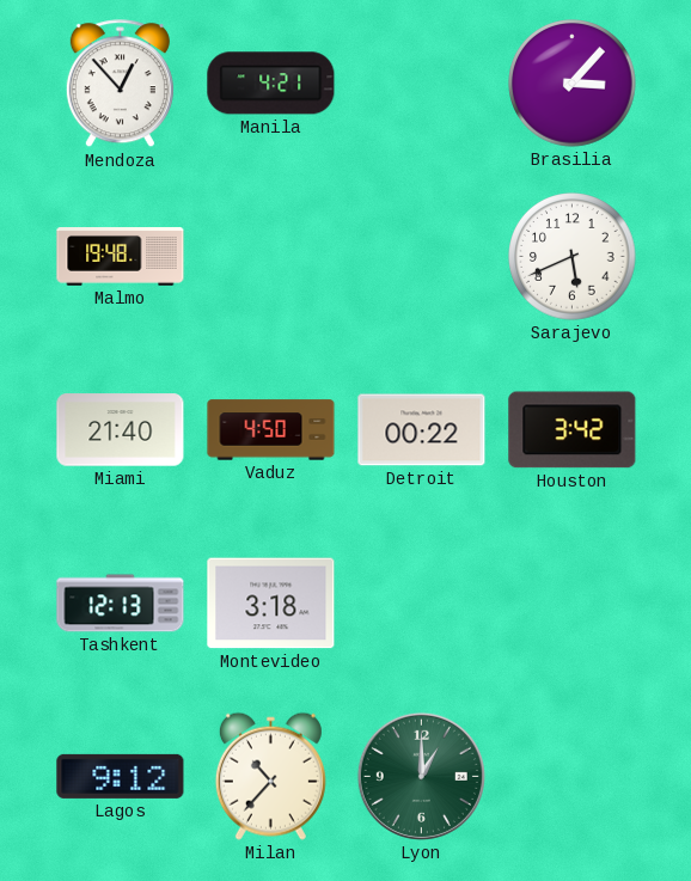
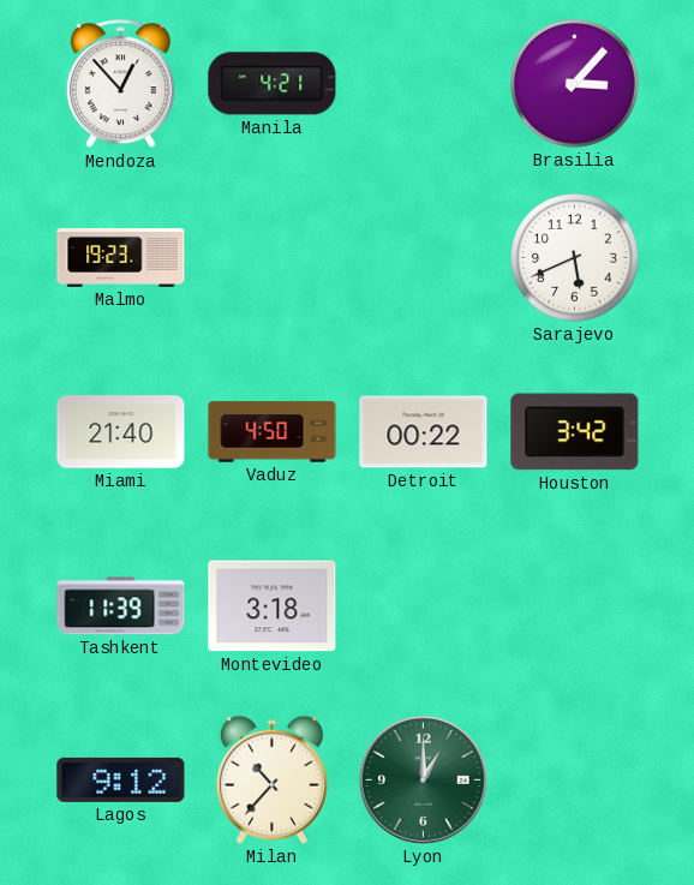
Malmo: 19:48 -> 19:23
Tashkent: 12:13 -> 11:39
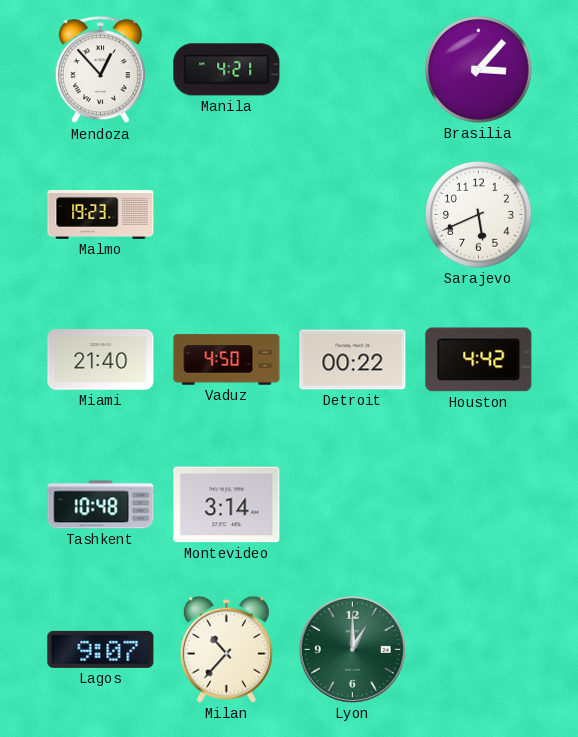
Houston: 3:42 -> 4:42
Tashkent: 11:39 -> 10:48
Montevideo: 3:18 -> 3:14
Lagos: 9:12 -> 9:07
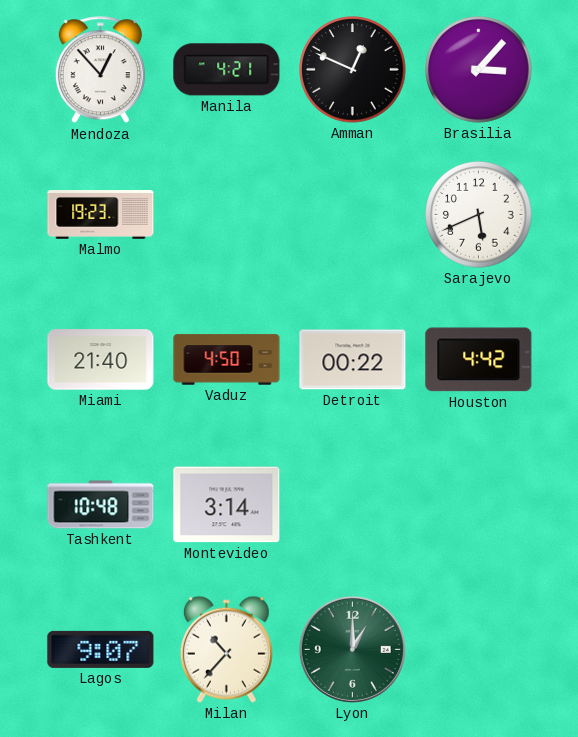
Amman: none -> 12:49
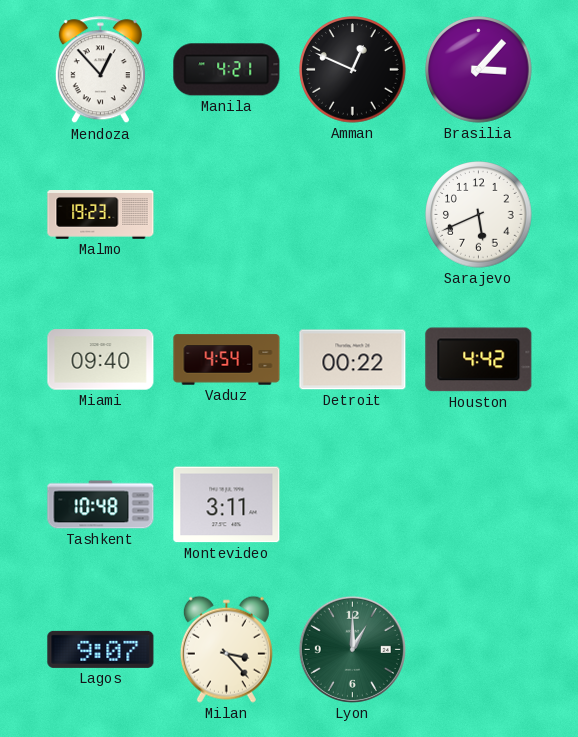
Miami: 21:40 -> 09:40
Vaduz: 4:50 -> 4:54
Montevideo: 3:14 -> 3:11
Milan: 10:37 -> 3:23
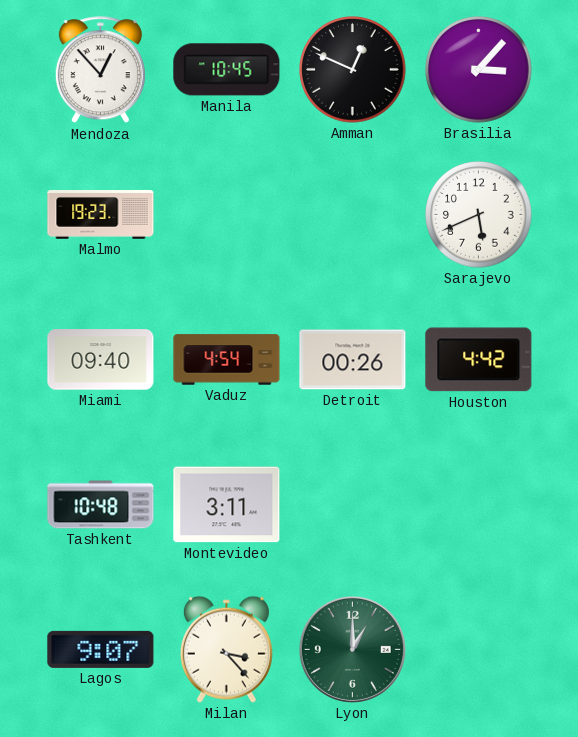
Manila: 4:21 -> 10:45
Detroit: 00:22 -> 00:26
